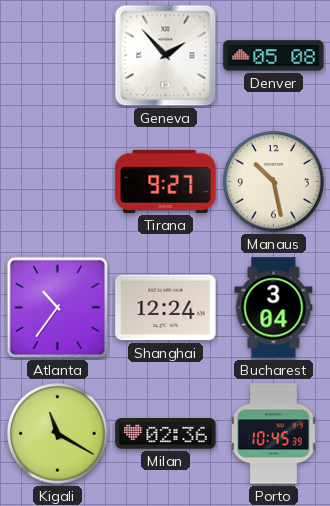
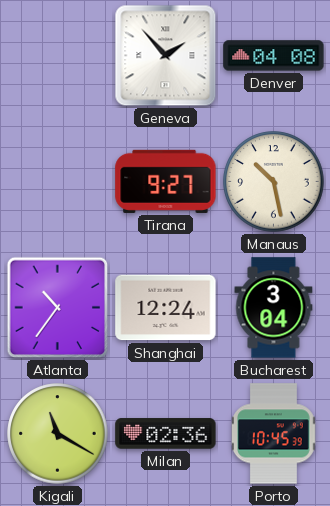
Denver: 05:08 -> 04:08
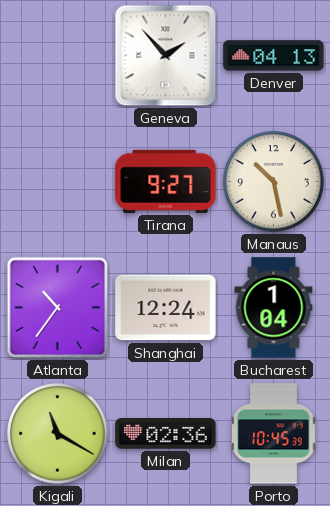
Denver: 04:08 -> 04:13
Bucharest: 3:04 -> 1:04
